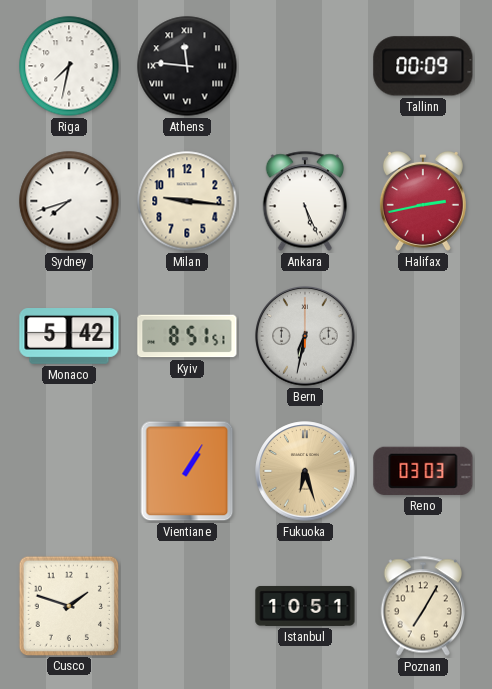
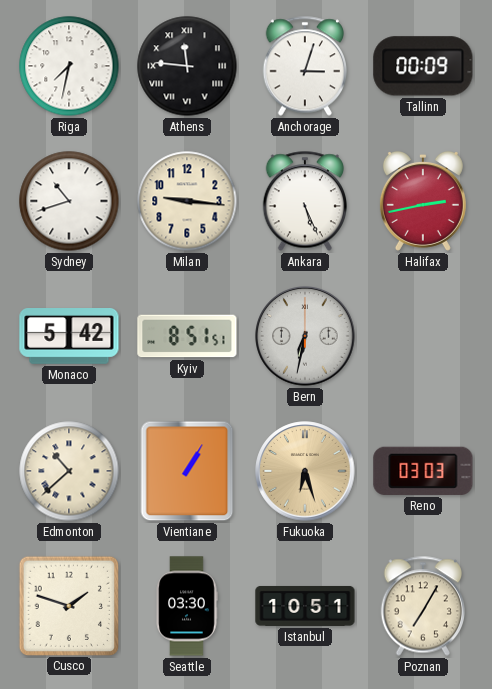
Anchorage: none -> 3:03
Sydney: 7:42 -> 10:42
Edmonton: none -> 10:38
Seattle: none -> 03:30
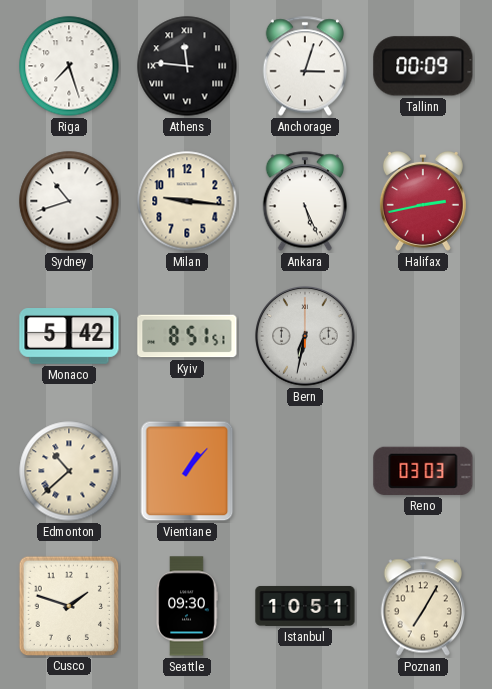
Riga: 7:32 -> 7:27
Vientiane: 1:05 -> 1:07
Fukuoka: 6:27 -> none
Seattle: 03:30 -> 09:30
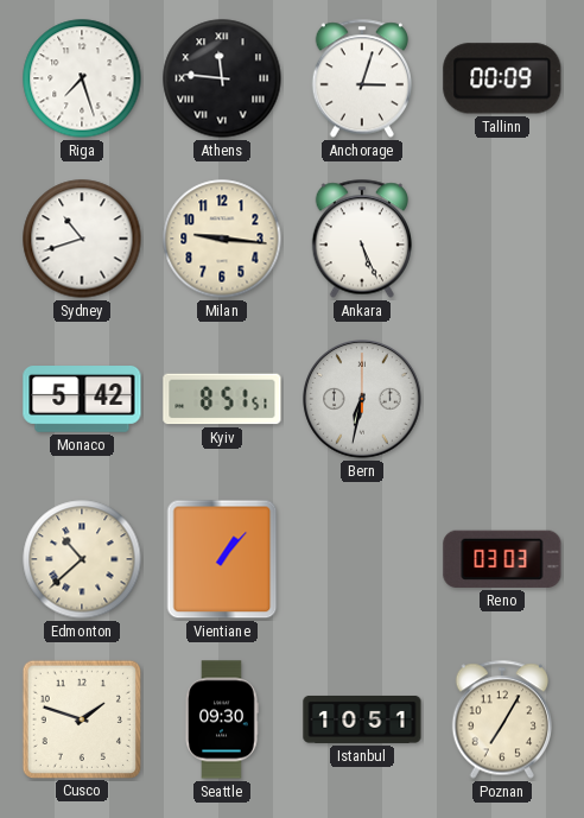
Halifax: 2:43 -> none
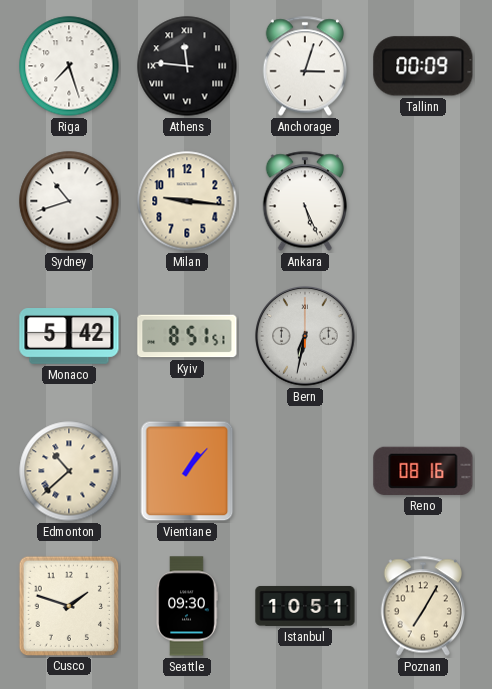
Reno: 03:03 -> 08:16
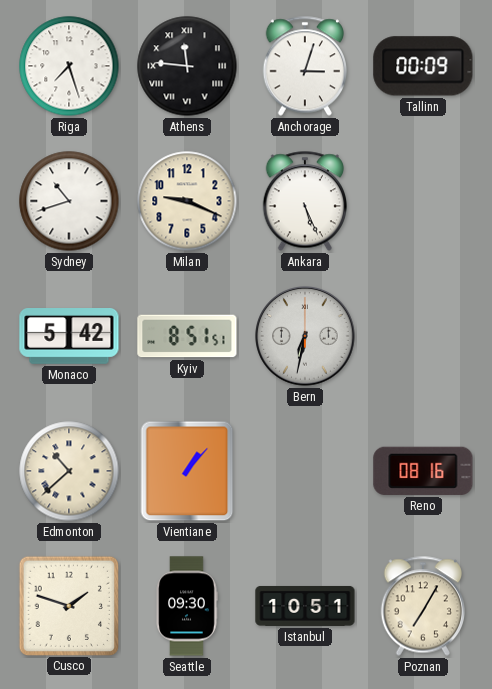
Milan: 9:16 -> 9:19
